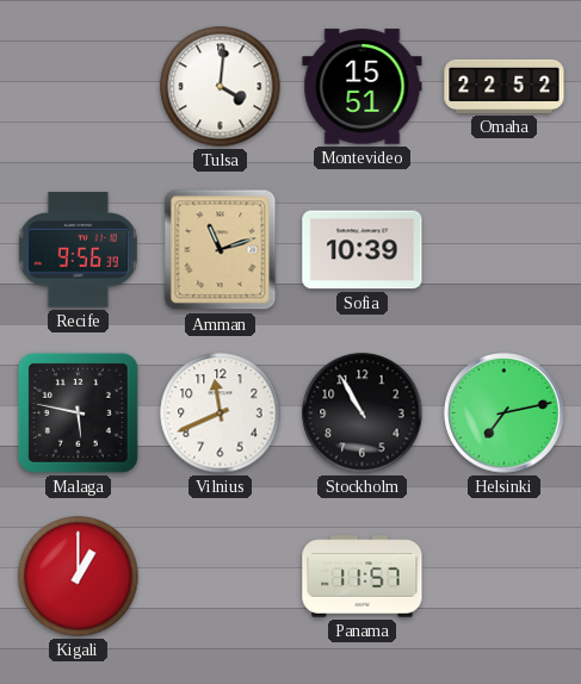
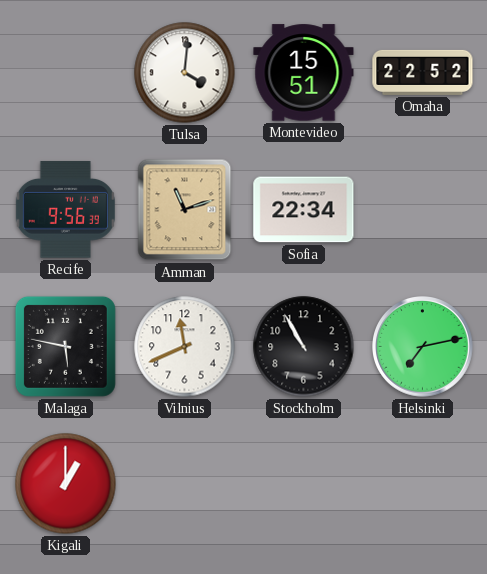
Sofia: 10:39 -> 22:34
Panama: 11:57 -> none
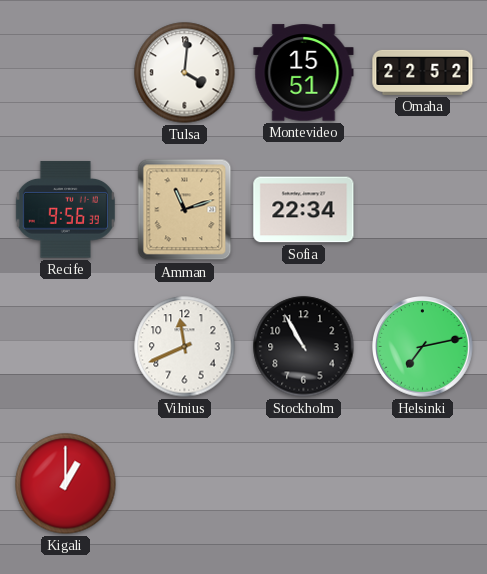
Malaga: 5:47 -> none
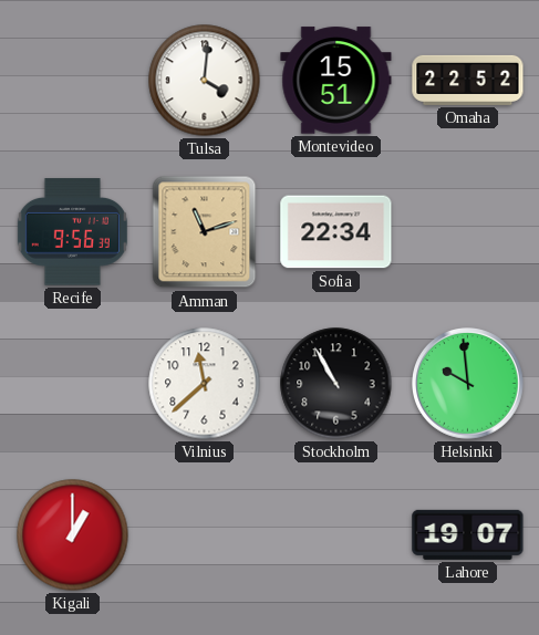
Vilnius: 11:41 -> 11:38
Helsinki: 7:13 -> 9:59
Lahore: none -> 19:07
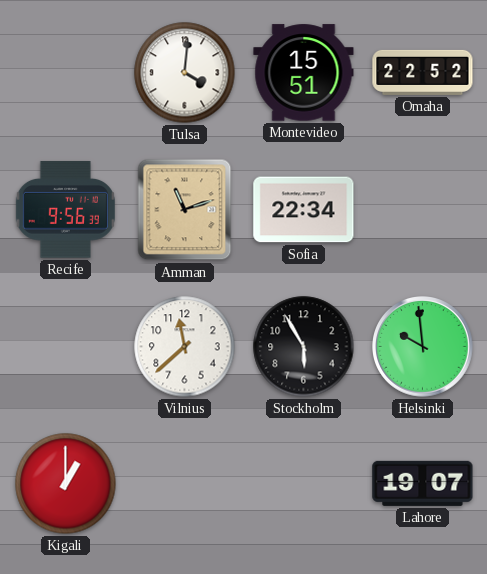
Stockholm: 10:55 -> 5:55
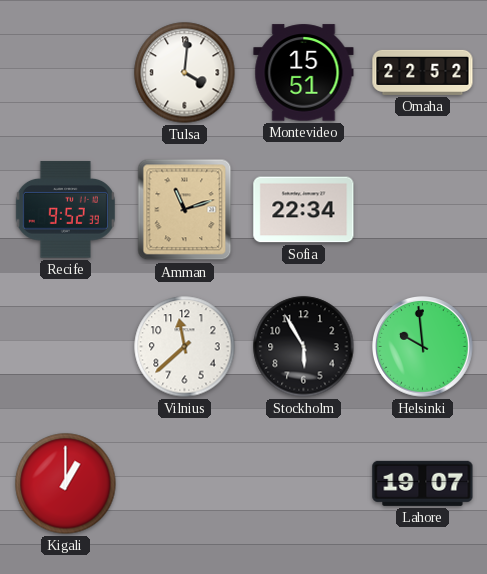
Recife: 9:56 -> 9:52
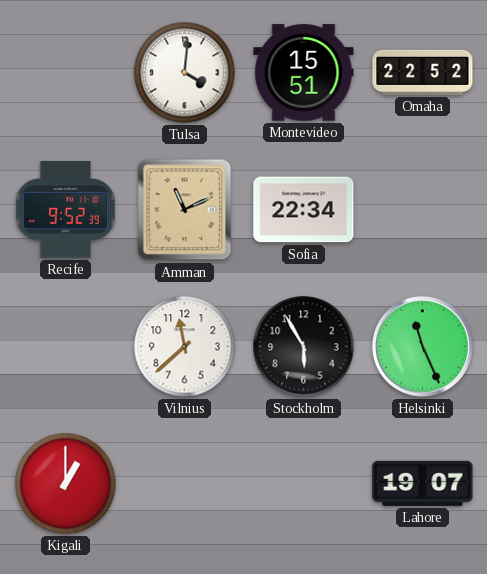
Amman: 11:12 -> 11:11
Helsinki: 9:59 -> 11:26
